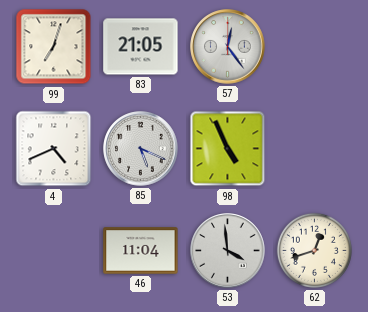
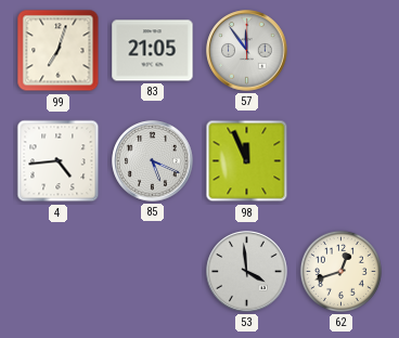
57: 12:24 -> 11:54
4: 4:41 -> 4:44
98: 4:56 -> 11:56
46: 11:04 -> none
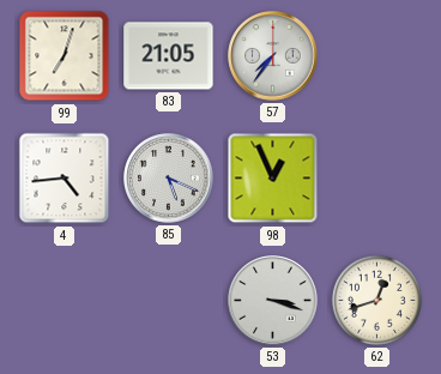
57: 11:54 -> 7:36
98: 11:56 -> 12:56
53: 3:59 -> 3:18
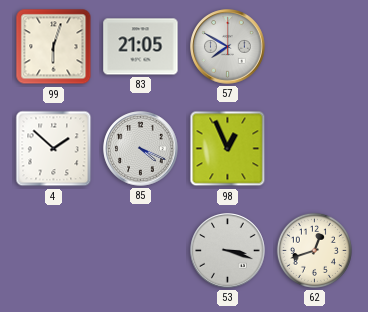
99: 7:03 -> 6:03
57: 7:36 -> 7:50
4: 4:44 -> 1:52
85: 5:19 -> 4:19
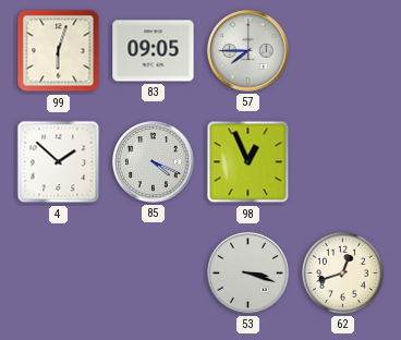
83: 21:05 -> 09:05
57: 7:50 -> 7:45
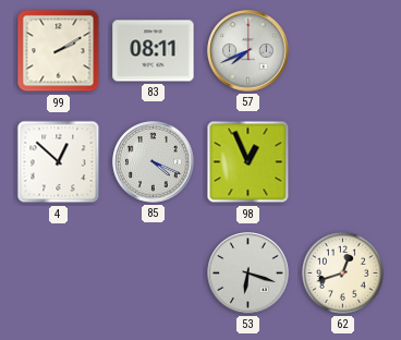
99: 6:03 -> 2:10
83: 09:05 -> 08:11
57: 7:45 -> 7:41
4: 1:52 -> 12:52
53: 3:18 -> 6:18
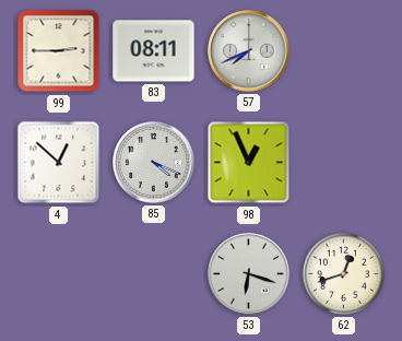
99: 2:10 -> 2:45
